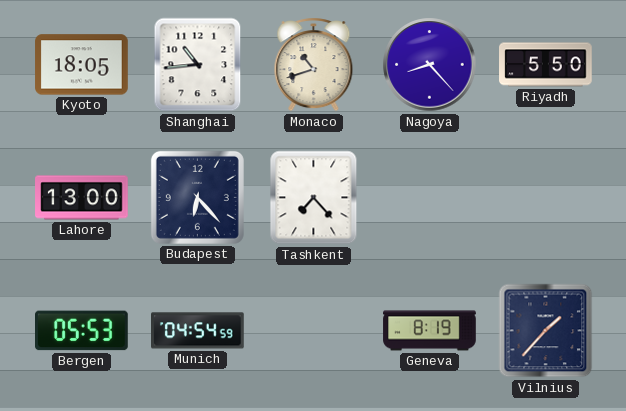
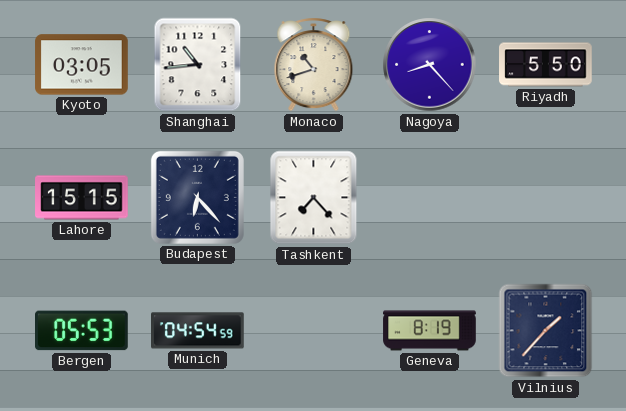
Kyoto: 18:05 -> 03:05
Lahore: 13:00 -> 15:15
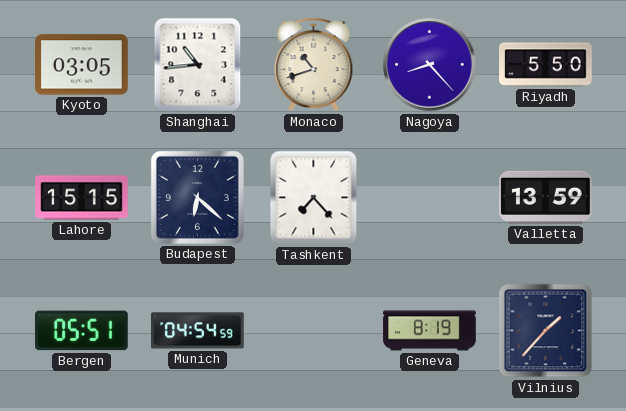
Budapest: 6:23 -> 6:22
Valletta: none -> 13:59
Bergen: 05:53 -> 05:51
